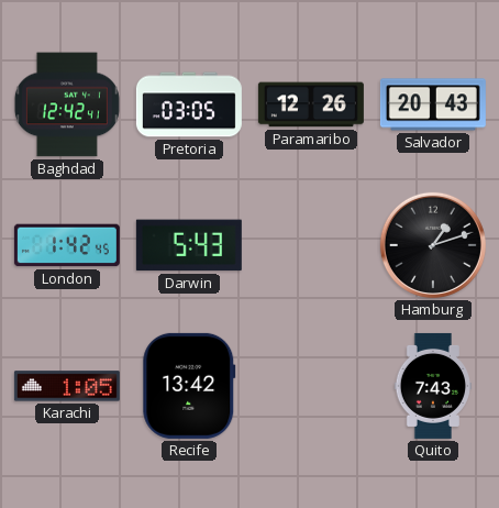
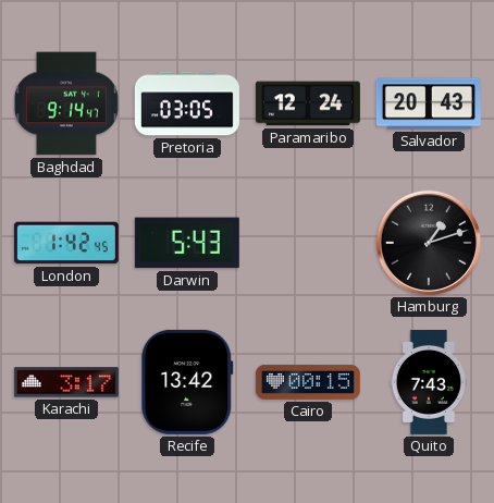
Baghdad: 12:42 -> 9:14
Paramaribo: 12:26 -> 12:24
Karachi: 1:05 -> 3:17
Cairo: none -> 00:15
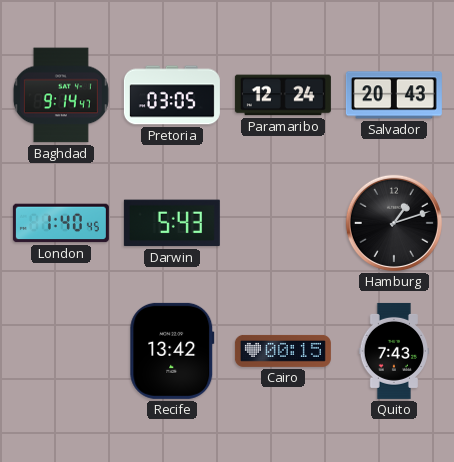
London: 1:42 -> 1:40
Karachi: 3:17 -> none
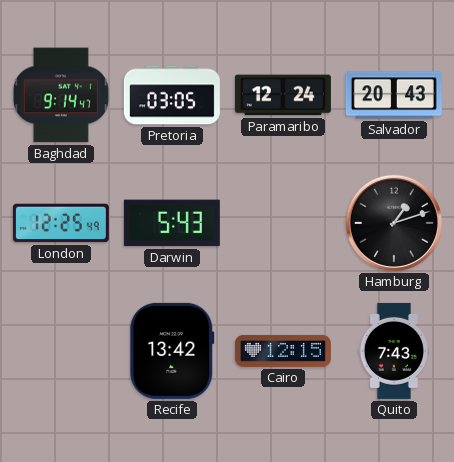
London: 1:40 -> 12:25
Cairo: 00:15 -> 12:15
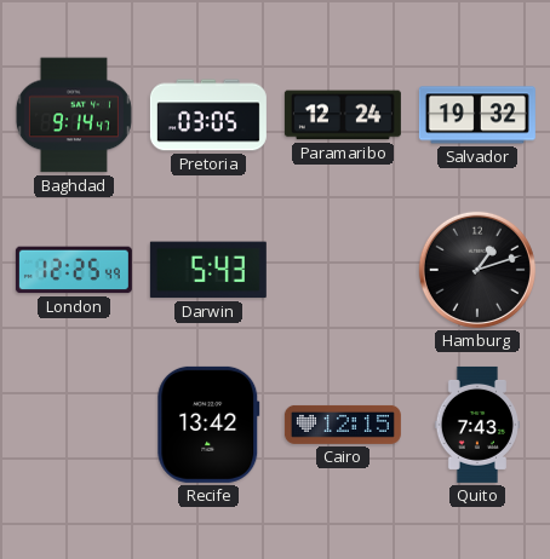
Salvador: 20:43 -> 19:32
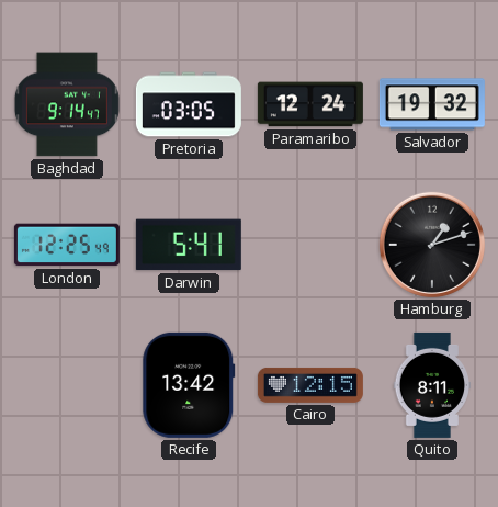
Darwin: 5:43 -> 5:41
Quito: 7:43 -> 8:11
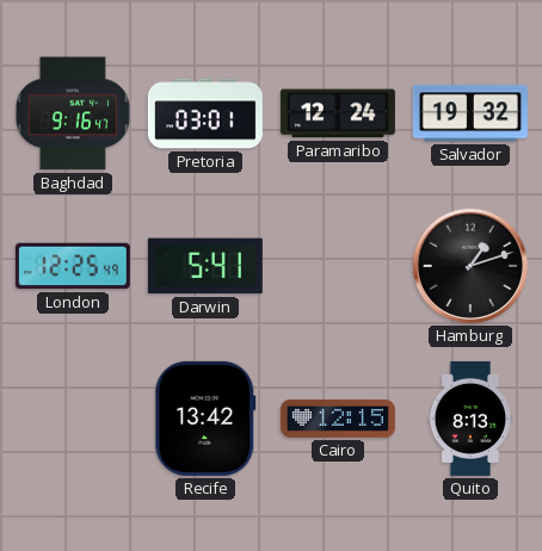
Baghdad: 9:14 -> 9:16
Pretoria: 03:05 -> 03:01
Quito: 8:11 -> 8:13
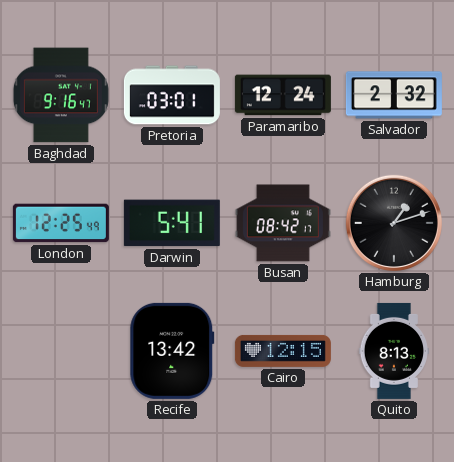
Salvador: 19:32 -> 2:32
Busan: none -> 08:42
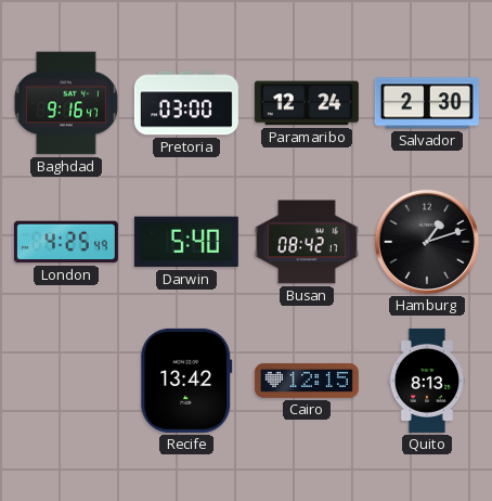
Pretoria: 03:01 -> 03:00
Salvador: 2:32 -> 2:30
London: 12:25 -> 4:25
Darwin: 5:41 -> 5:40
